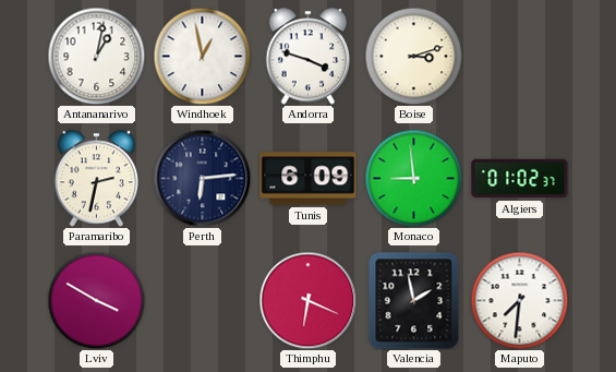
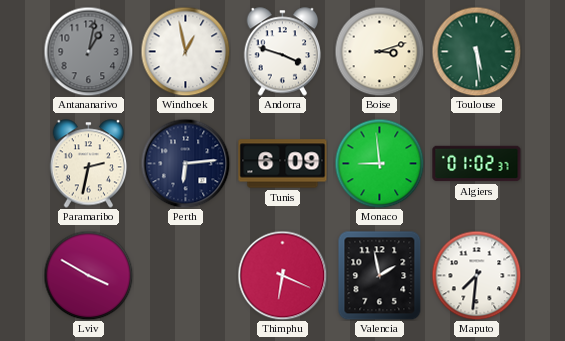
Antananarivo dial: white -> grey
Toulouse: none -> 5:29
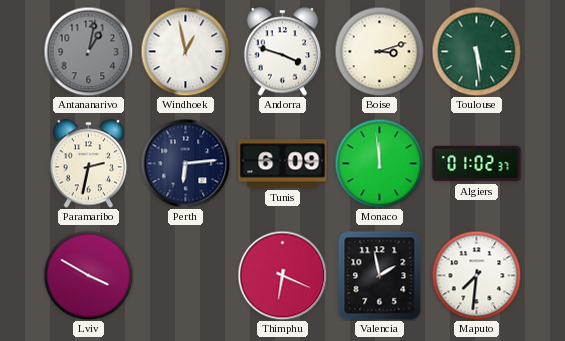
Monaco: 8:59 -> 11:59
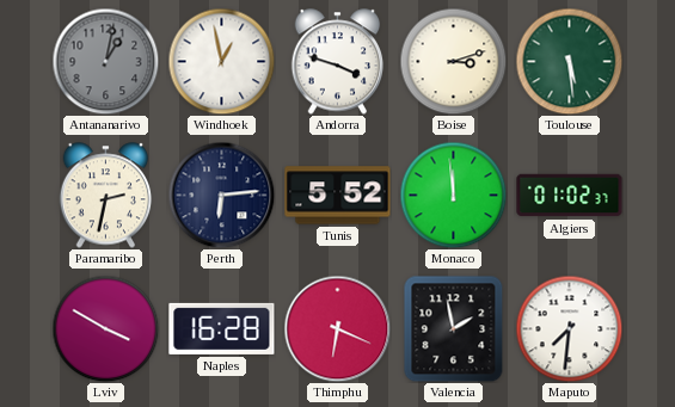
Tunis: 6:09 -> 5:52
Naples: none -> 16:28
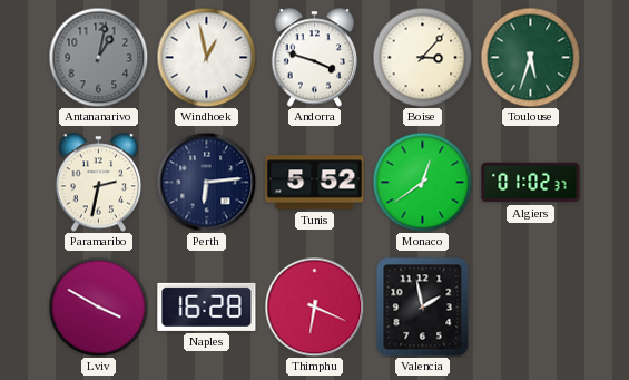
Boise: 3:12 -> 3:07
Toulouse: 5:29 -> 5:33
Monaco: 11:59 -> 12:39
Maputo: 7:31 -> none
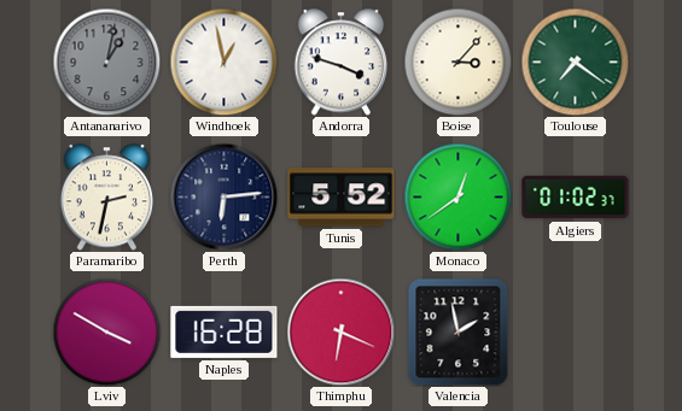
Toulouse: 5:33 -> 7:21
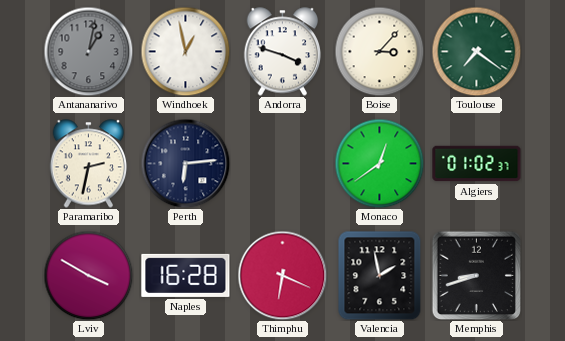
Tunis: 5:52 -> none
Memphis: none -> 8:42
